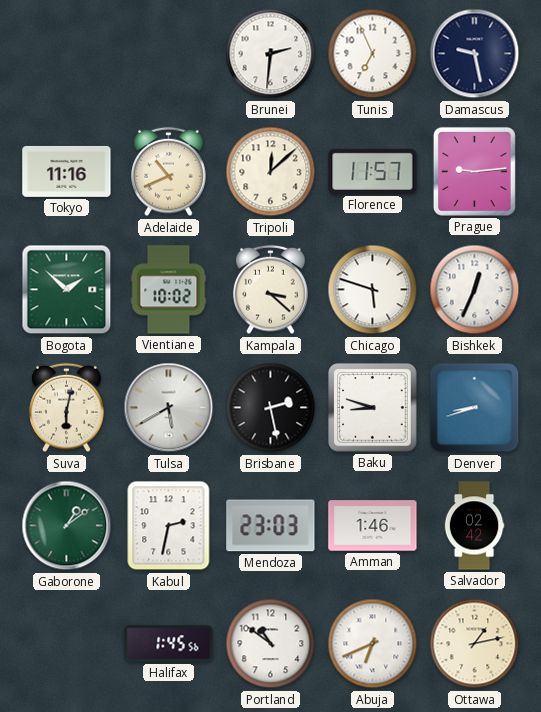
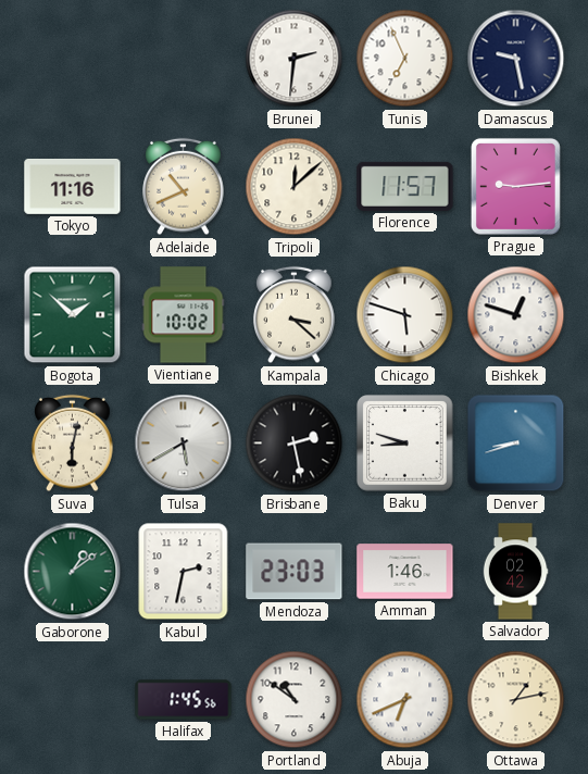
Bishkek: 12:34 -> 12:48
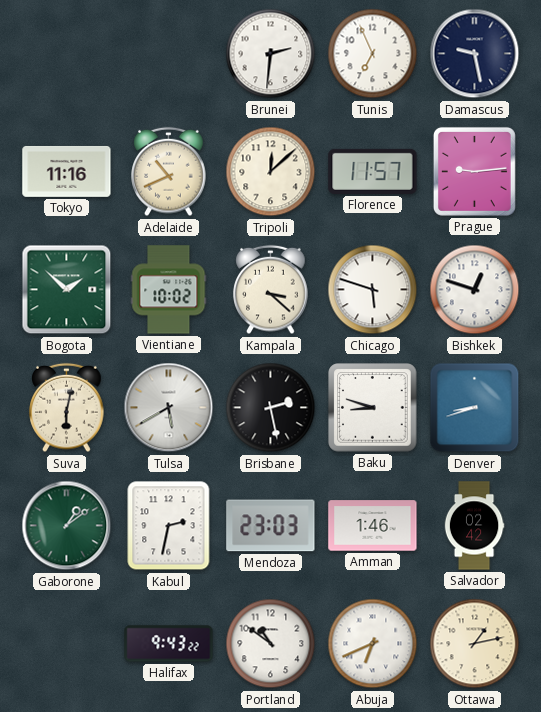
Halifax: 1:45 -> 9:43
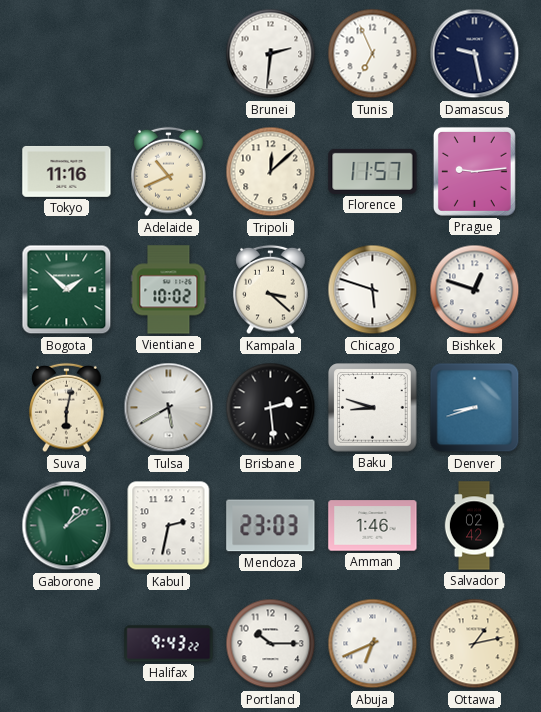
Brisbane: 2:28 -> 2:29
Portland: 10:51 -> 10:15
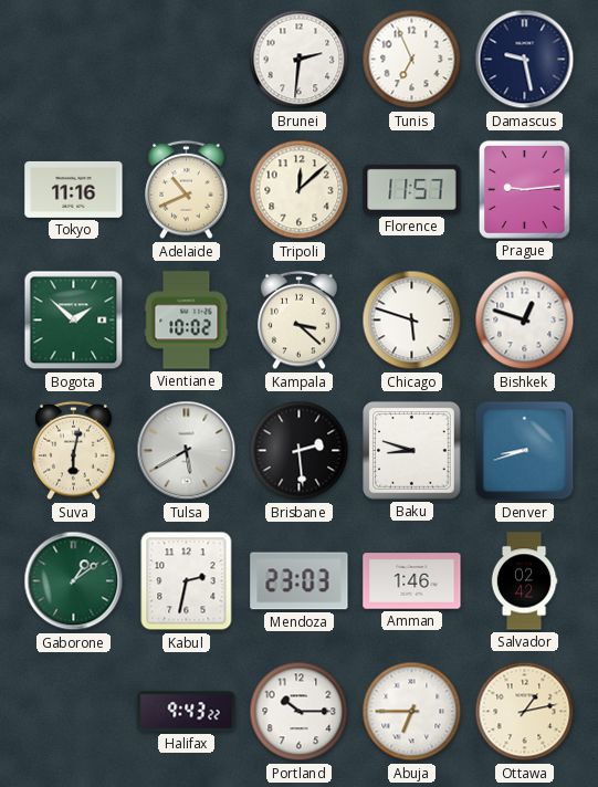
Abuja: 6:41 -> 6:45
